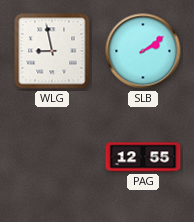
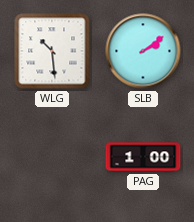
WLG: 8:58 -> 10:29
PAG: 12:55 -> 1:00
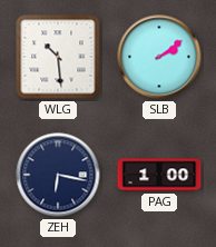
ZEH: none -> 6:17
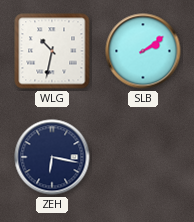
WLG: 10:29 -> 10:32
PAG: 1:00 -> none
